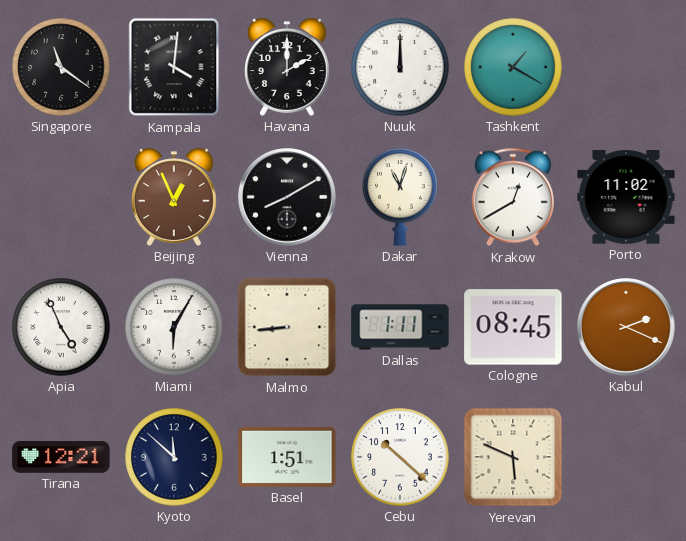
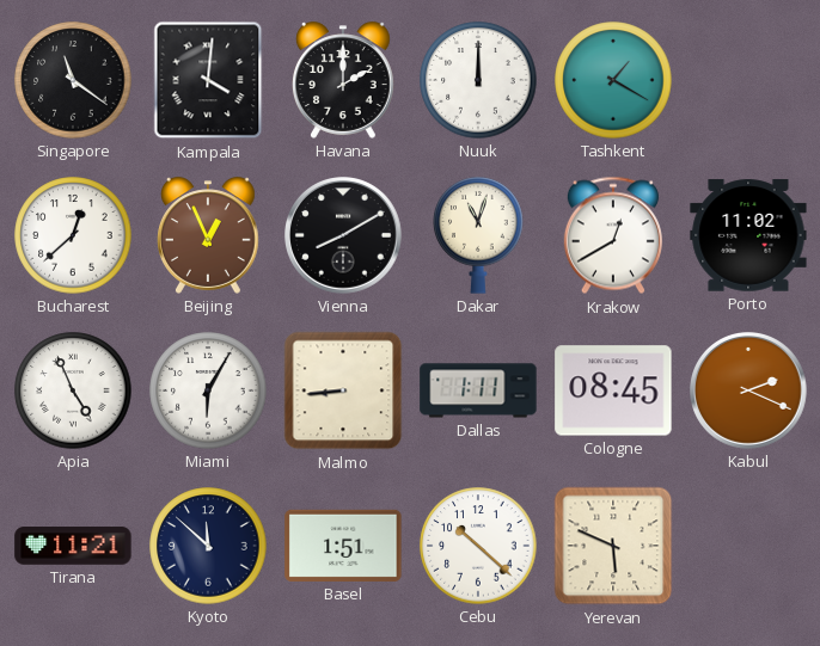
Bucharest: none -> 12:38
Tirana: 12:21 -> 11:21
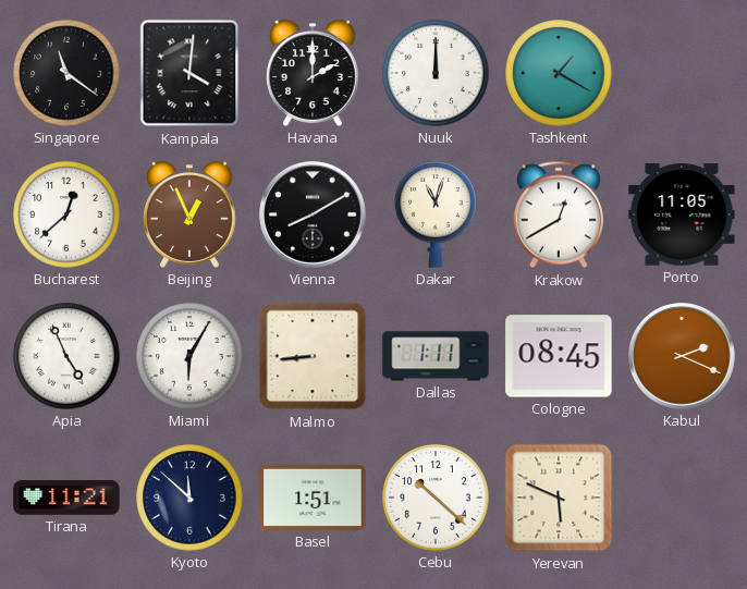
Porto: 11:02 -> 11:05
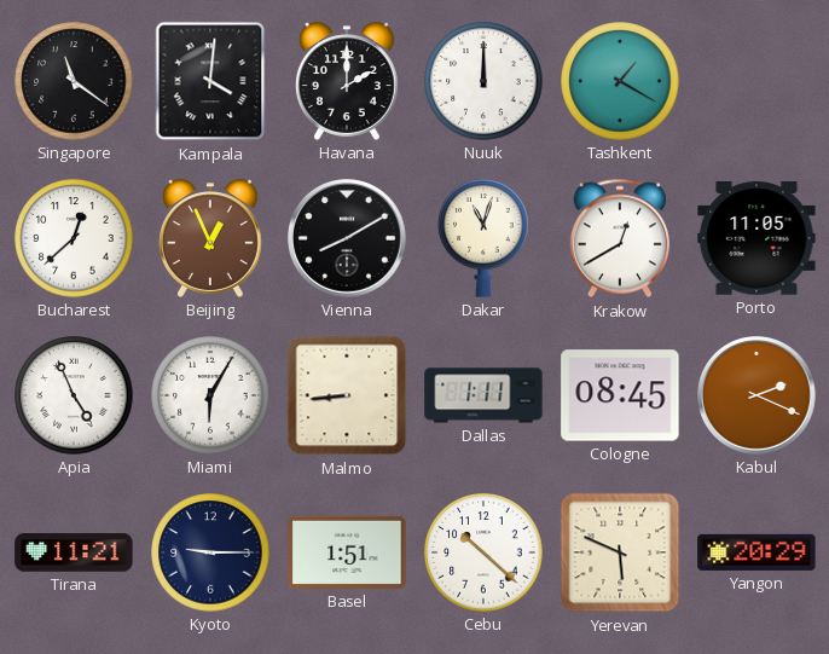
Kyoto: 11:52 -> 9:15
Yangon: none -> 20:29
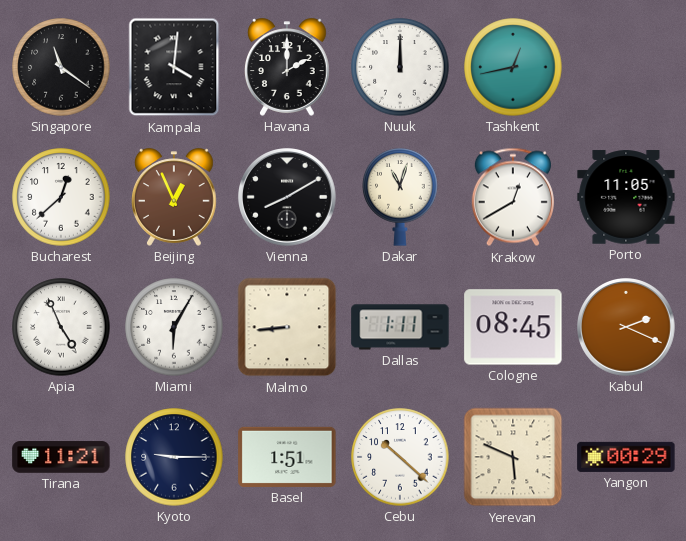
Tashkent: 1:20 -> 12:43
Yangon: 20:29 -> 00:29
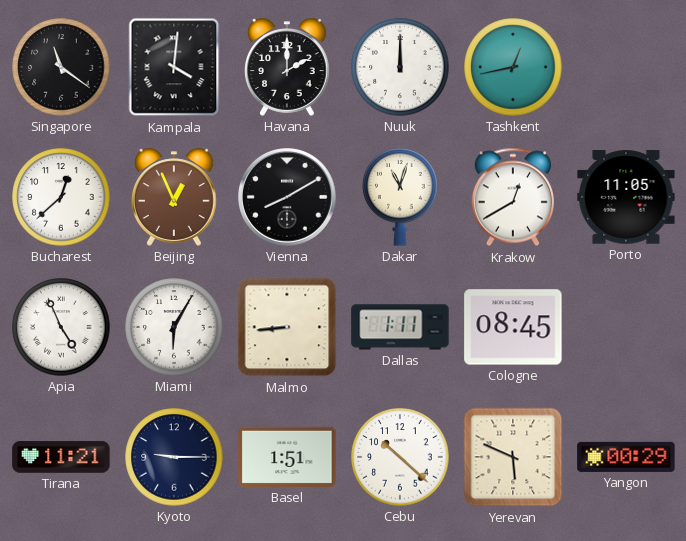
Kabul: 2:19 -> none
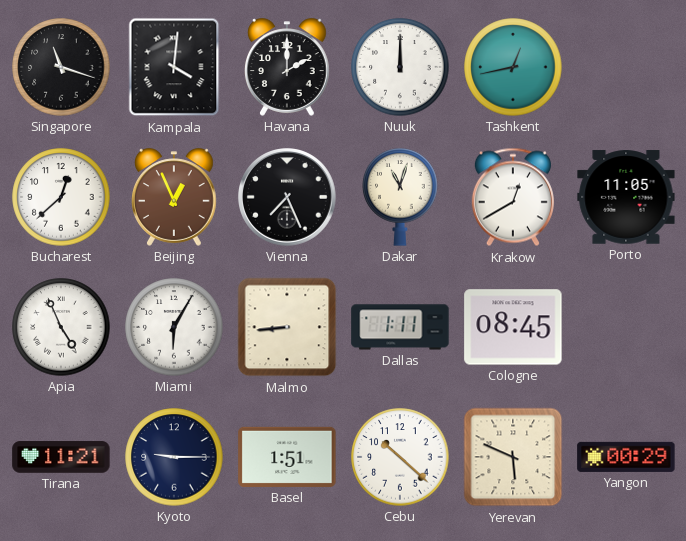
Singapore: 11:21 -> 11:18
Vienna: 8:10 -> 7:26
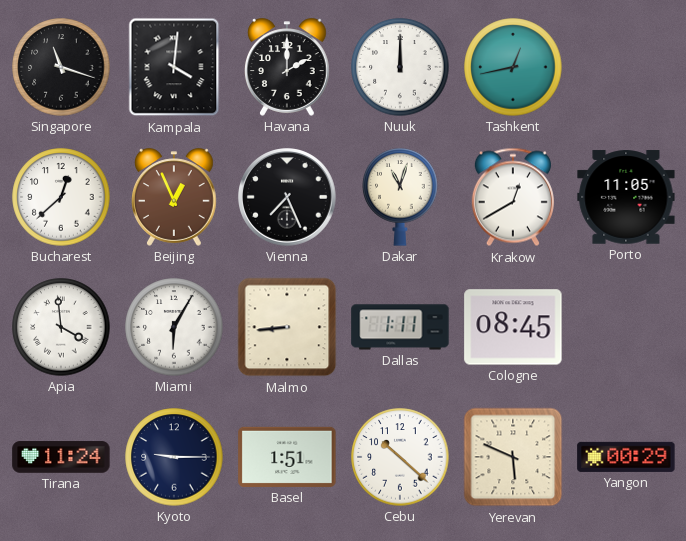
Apia: 4:56 -> 3:59
Tirana: 11:21 -> 11:24
